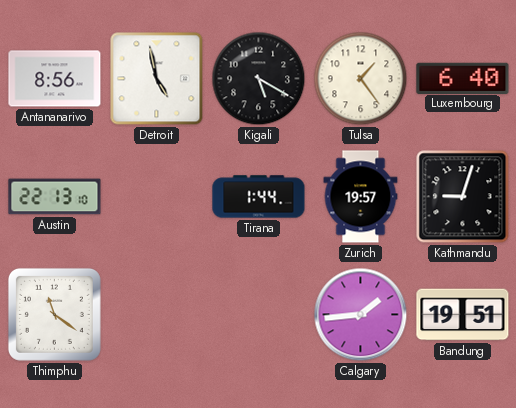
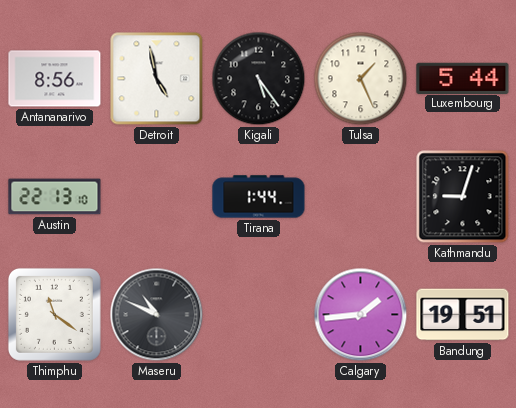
Kigali: 5:20 -> 5:24
Tulsa: 1:24 -> 1:26
Luxembourg: 6:40 -> 5:44
Zurich: 19:57 -> none
Maseru: none -> 10:49
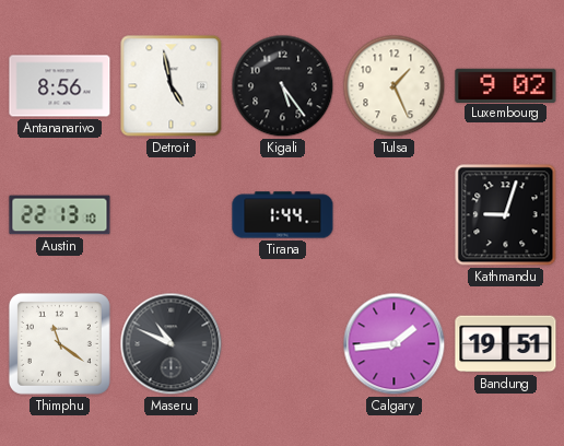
Luxembourg: 5:44 -> 9:02
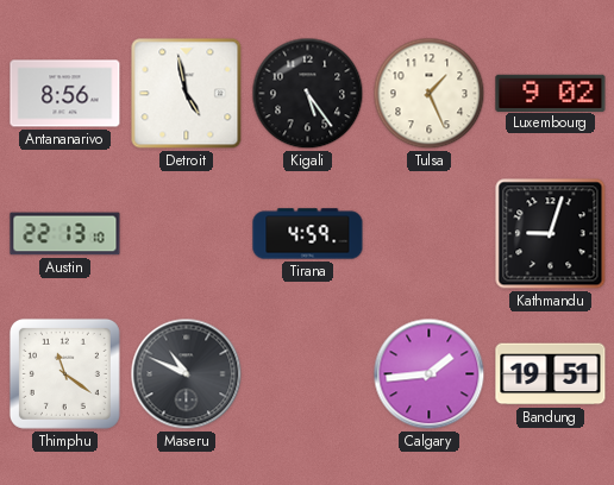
Tirana: 1:44 -> 4:59
